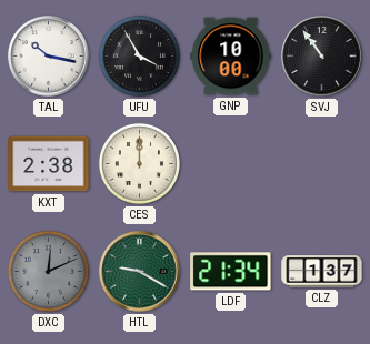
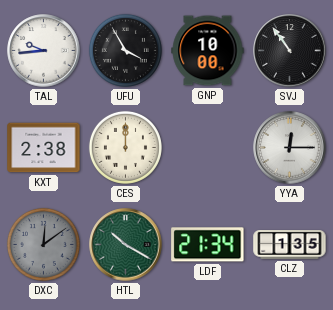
TAL: 10:17 -> 9:44
YYA: none -> 12:15
DXC: 12:11 -> 12:09
HTL: 9:20 -> 10:20
CLZ: 1:37 -> 1:35
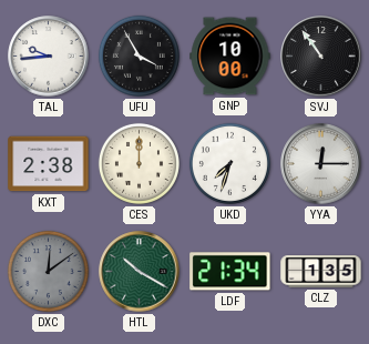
UKD: none -> 7:33
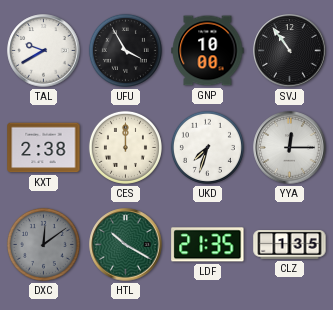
TAL: 9:44 -> 9:40
LDF: 21:34 -> 21:35
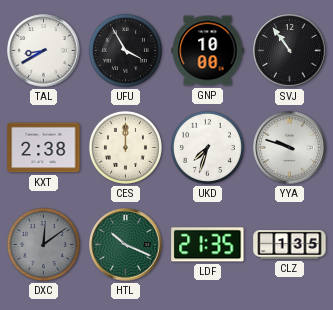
TAL: 9:40 -> 8:40
YYA: 12:15 -> 9:48
HTL: 10:20 -> 10:19
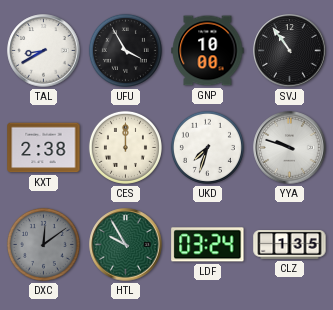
HTL: 10:19 -> 9:55
LDF: 21:35 -> 03:24
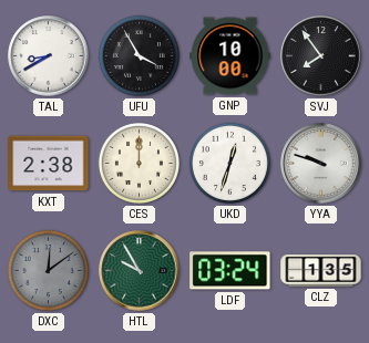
SVJ: 10:54 -> 7:54
UKD: 7:33 -> 12:33
